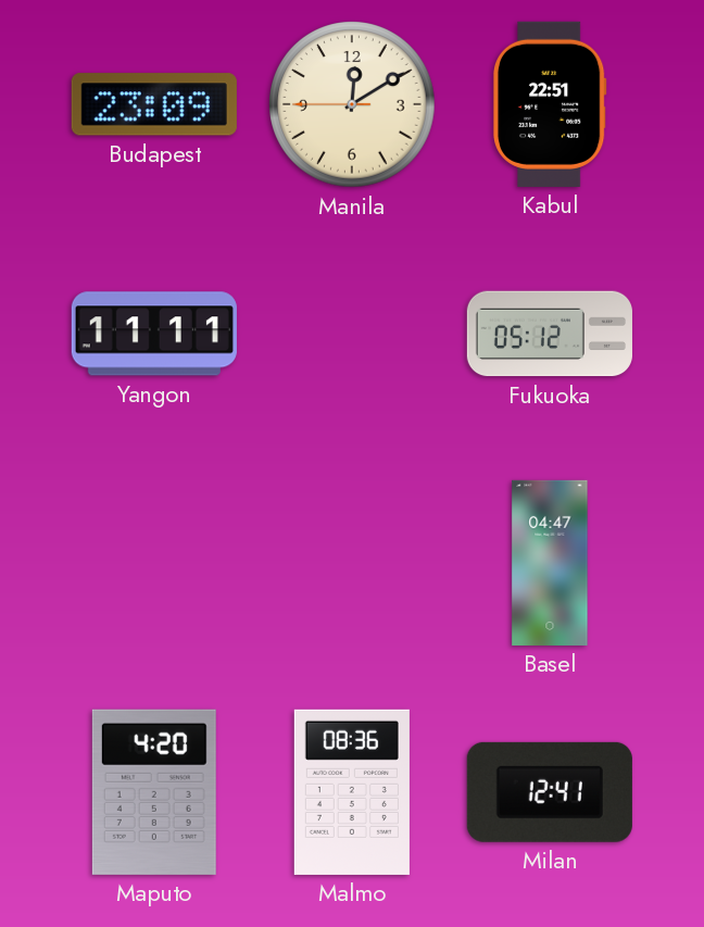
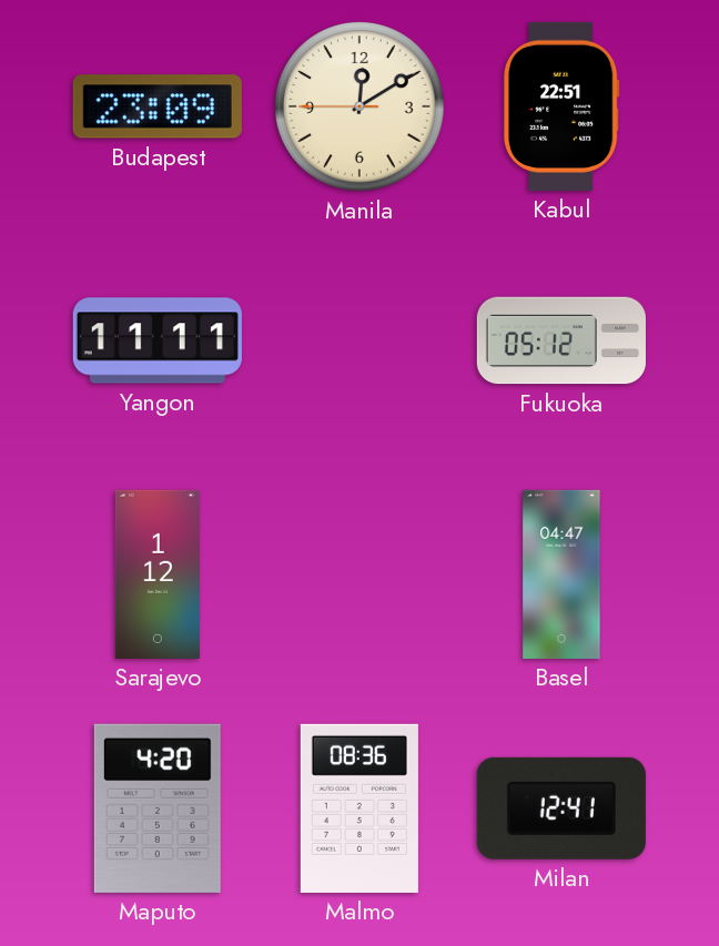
Sarajevo: none -> 1:12
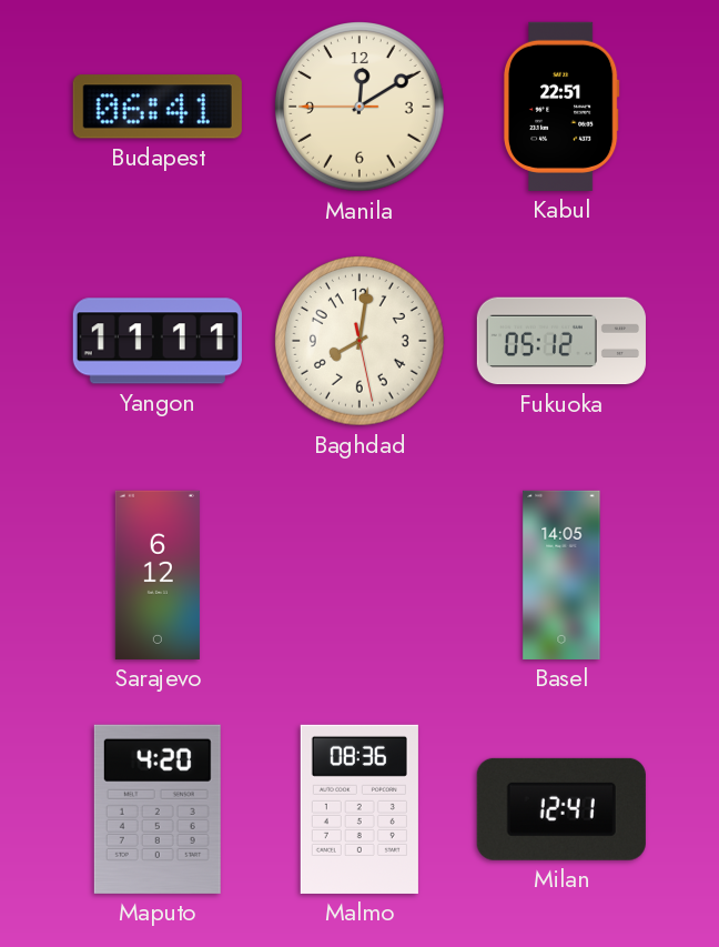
Budapest: 23:09 -> 06:41
Baghdad: none -> 8:01
Sarajevo: 1:12 -> 6:12
Basel: 04:47 -> 14:05
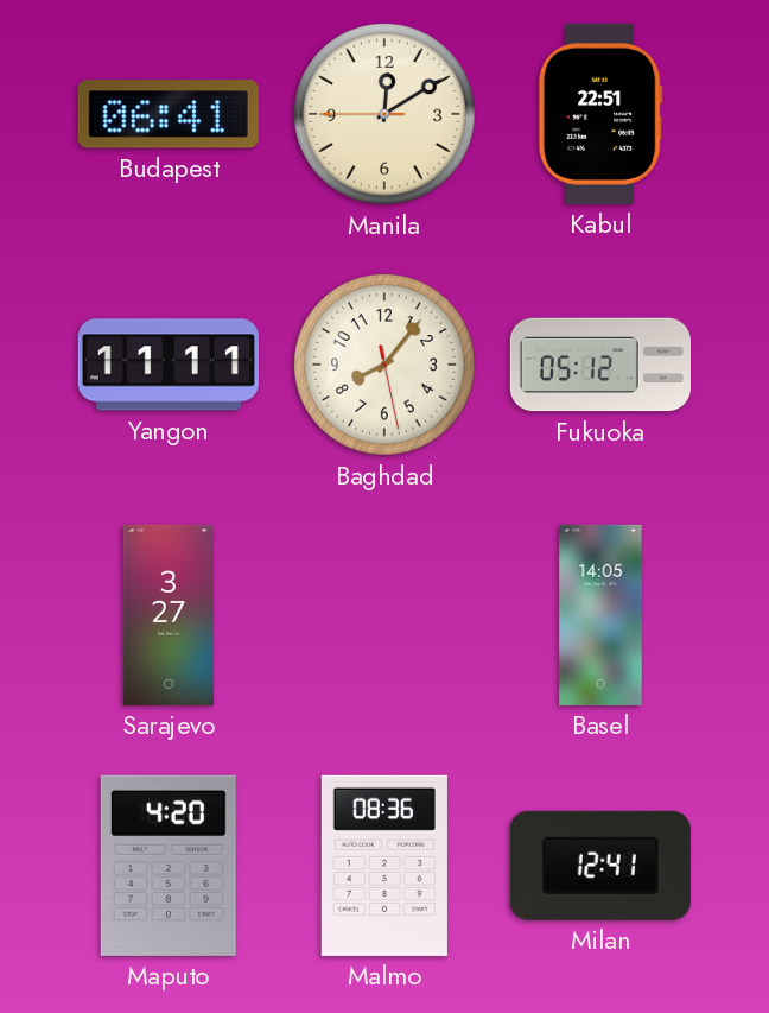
Baghdad: 8:01 -> 8:06
Sarajevo: 6:12 -> 3:27
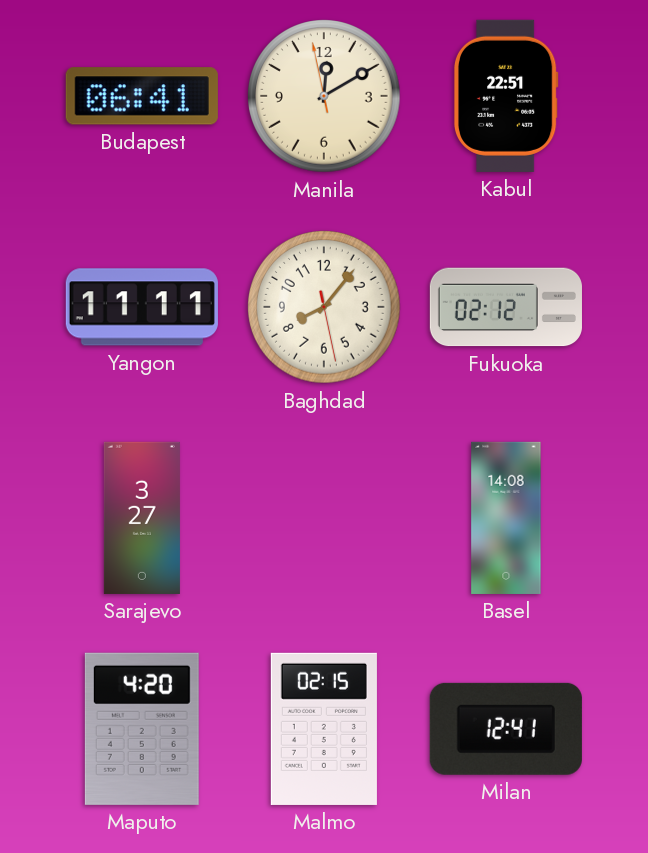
Manila: 12:09:45 -> 12:09:58
Fukuoka: 05:12 -> 02:12
Basel: 14:05 -> 14:08
Malmo: 08:36 -> 02:15
